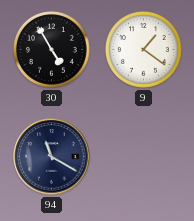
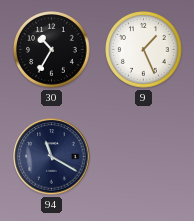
30: 4:55 -> 10:35
9: 1:21 -> 1:26
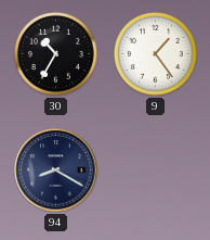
9: 1:26 -> 1:24
94: 11:20 -> 8:20
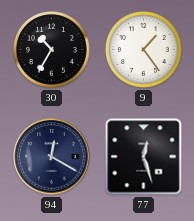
94: 8:20 -> 12:20
77: none -> 12:27
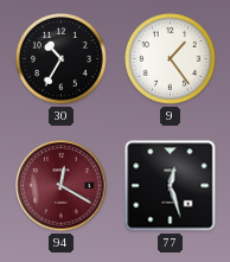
94 dial: navy -> burgundy
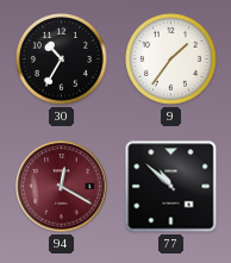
9: 1:24 -> 1:36
77: 12:27 -> 10:52
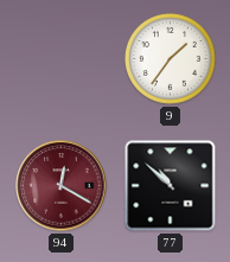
30: 10:35 -> none
